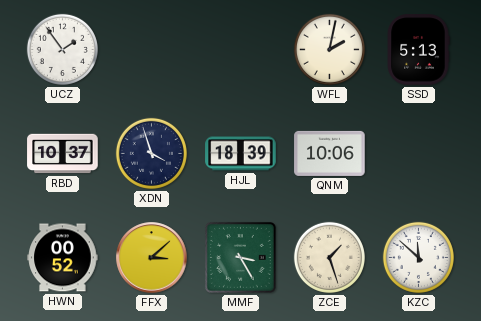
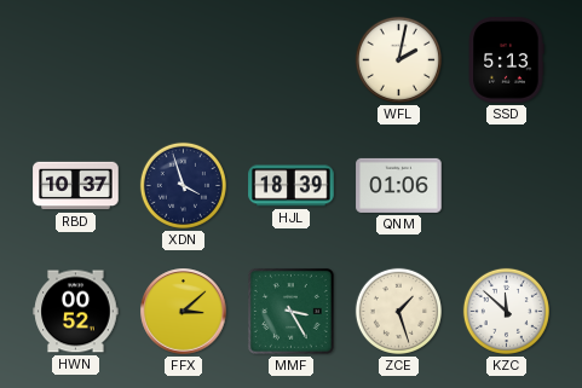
UCZ: 1:54 -> none
QNM: 10:06 -> 01:06
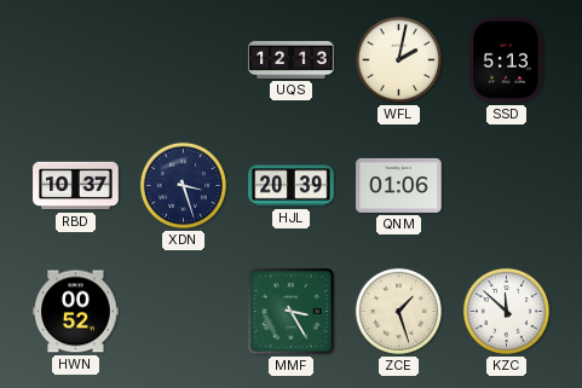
UQS: none -> 12:13
XDN: 3:57 -> 3:27
HJL: 18:39 -> 20:39
FFX: 3:08 -> none
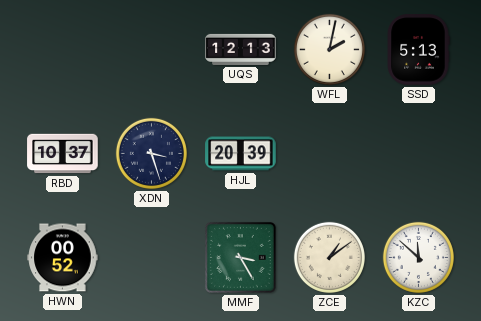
QNM: 01:06 -> none
ZCE: 1:27 -> 1:09
